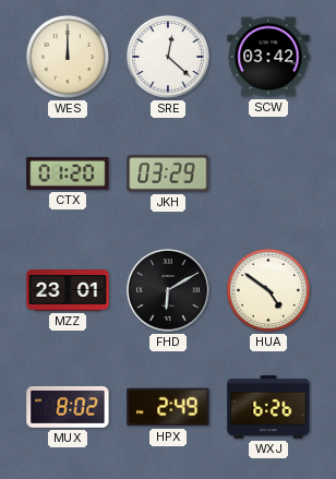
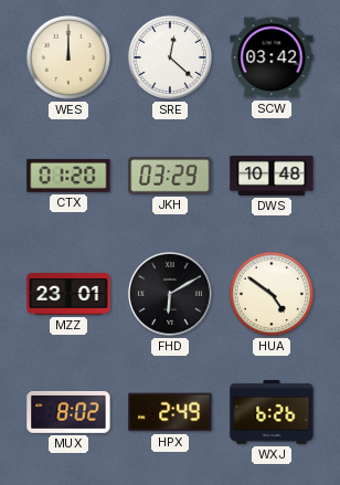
DWS: none -> 10:48
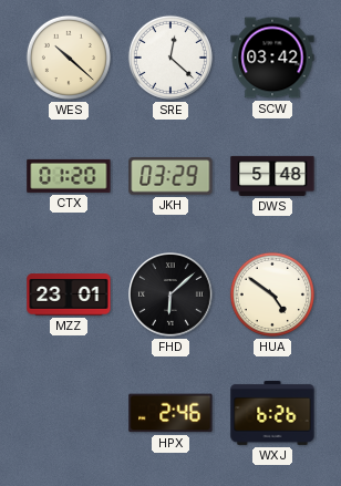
WES: 12:00 -> 10:22
DWS: 10:48 -> 5:48
FHD: 6:10 -> 6:08
MUX: 8:02 -> none
HPX: 2:49 -> 2:46
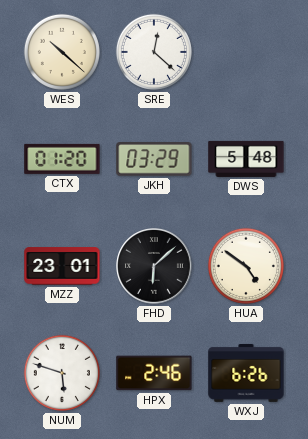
SCW: 03:42 -> none
NUM: none -> 5:48
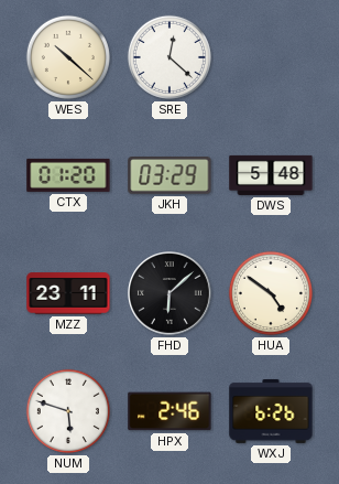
MZZ: 23:01 -> 23:11
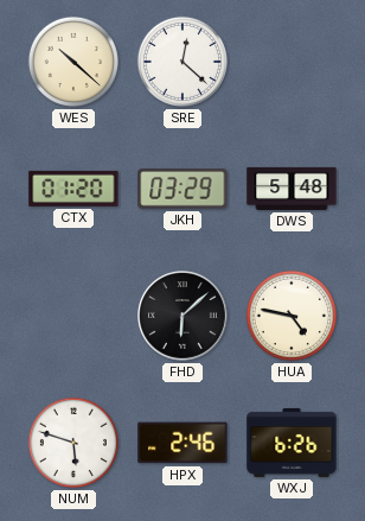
MZZ: 23:11 -> none
HUA: 4:51 -> 4:47
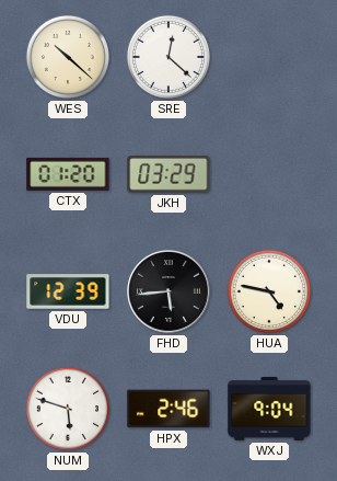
DWS: 5:48 -> none
VDU: none -> 12:39
FHD: 6:08 -> 5:44
WXJ: 6:26 -> 9:04
